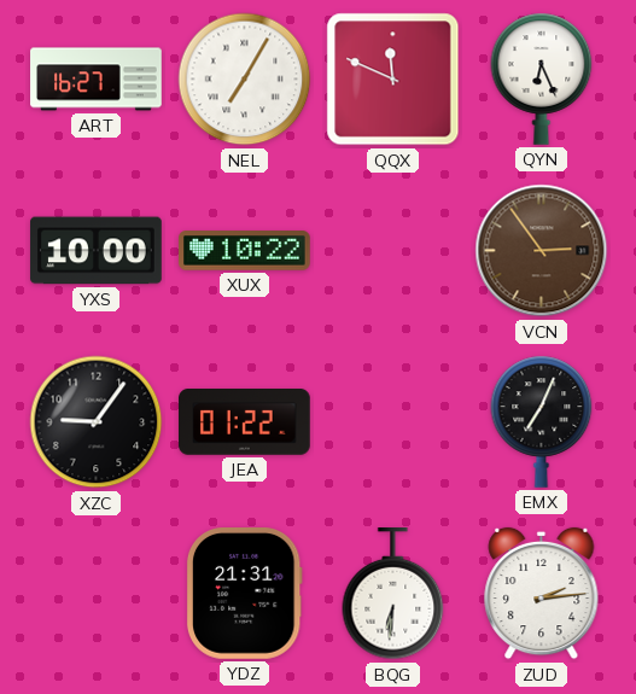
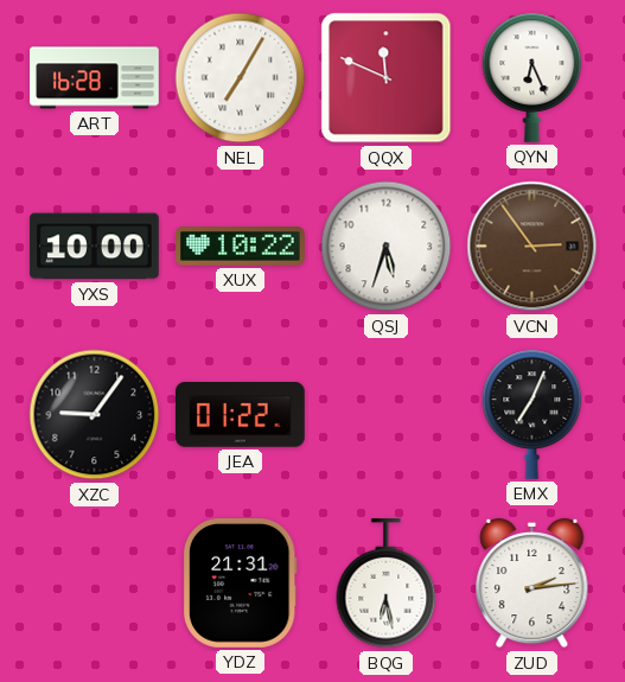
ART: 16:27 -> 16:28
QSJ: none -> 5:33
BQG: 6:31 -> 6:28
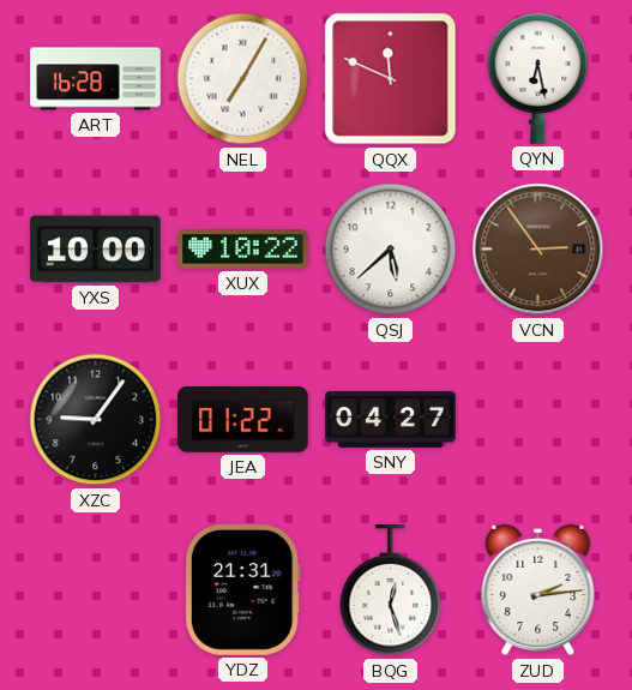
QYN: 6:26 -> 6:28
QSJ: 5:33 -> 5:38
SNY: none -> 04:27
EMX: 7:04 -> none
BQG: 6:28 -> 12:27
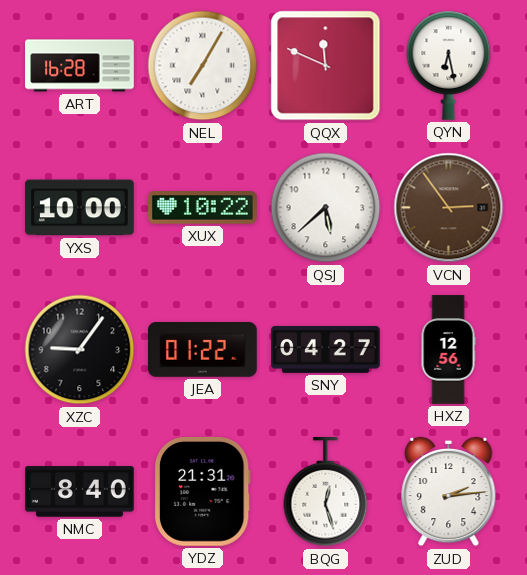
HXZ: none -> 12:56
NMC: none -> 8:40
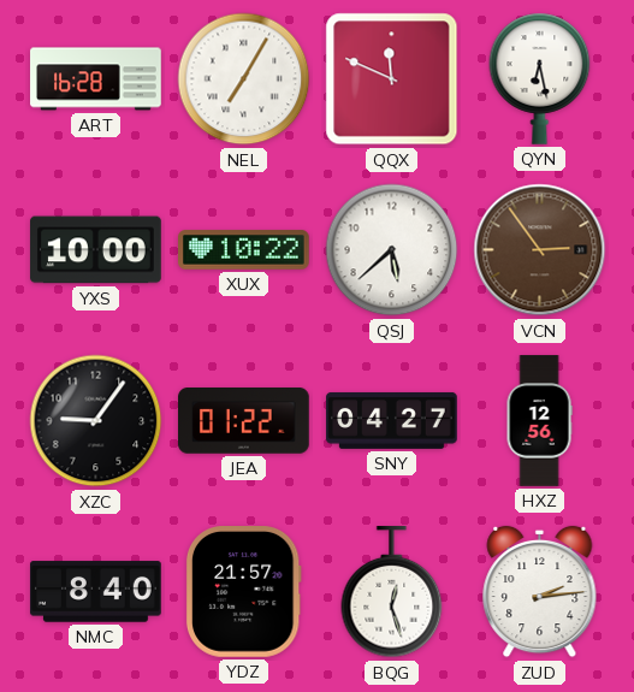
YDZ: 21:31 -> 21:57
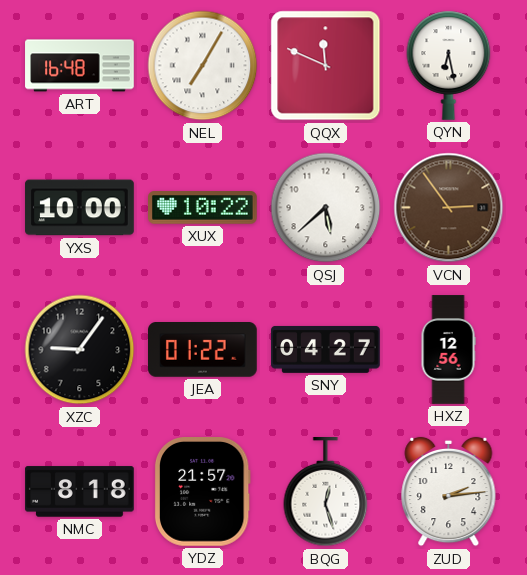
ART: 16:28 -> 16:48
NMC: 8:40 -> 8:18
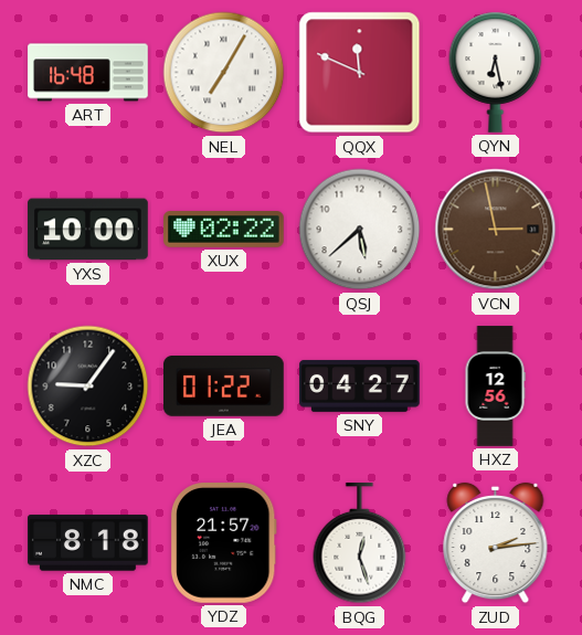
XUX: 10:22 -> 02:22
VCN: 2:54 -> 2:58
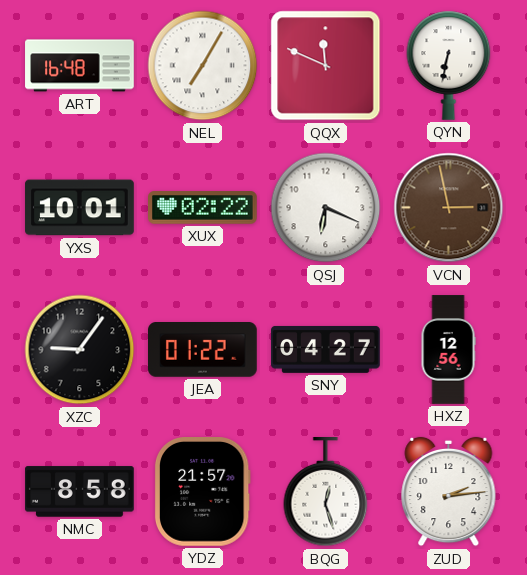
QYN: 6:28 -> 6:32
YXS: 10:00 -> 10:01
QSJ: 5:38 -> 6:19
NMC: 8:18 -> 8:58
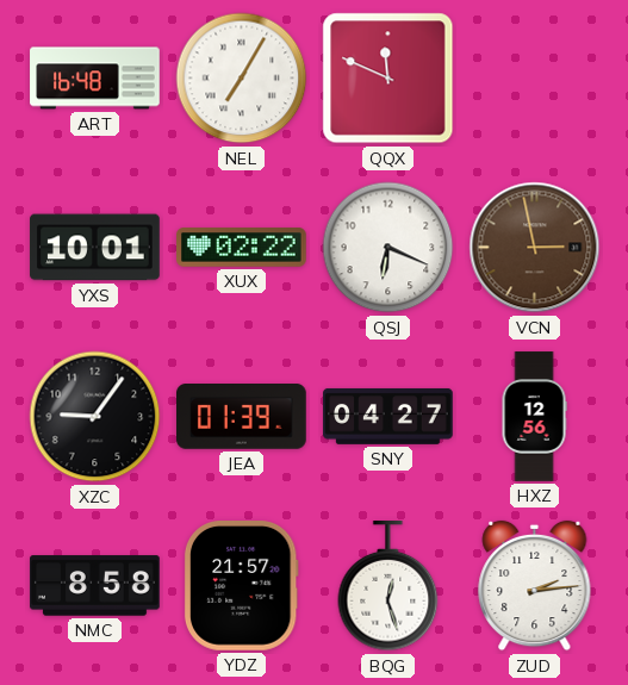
QYN: 6:32 -> none
JEA: 01:22 -> 01:39
